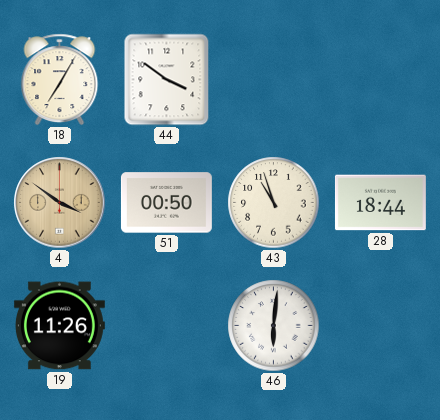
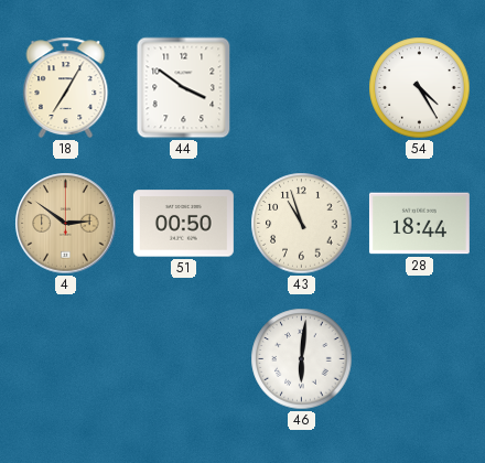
54: none -> 4:25
4: 3:51 -> 2:51
19: 11:26 -> none
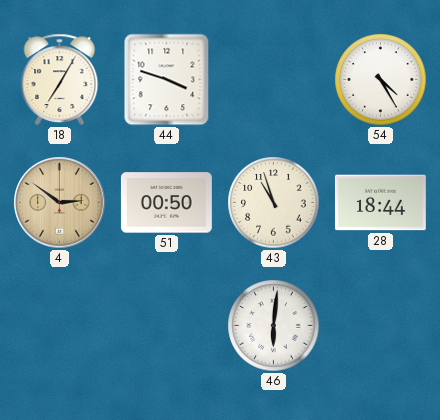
44: 3:51 -> 3:48
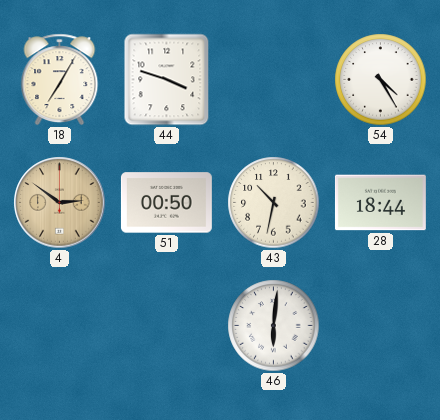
43: 10:57 -> 10:32
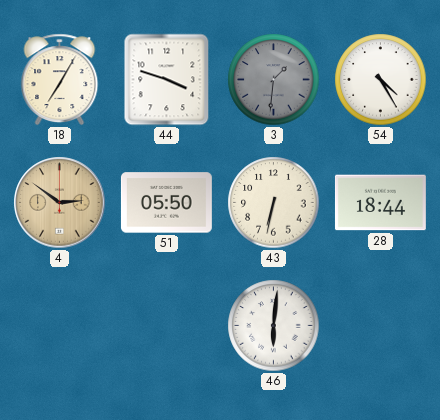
3: none -> 1:31
51: 00:50 -> 05:50
43: 10:32 -> 6:32
